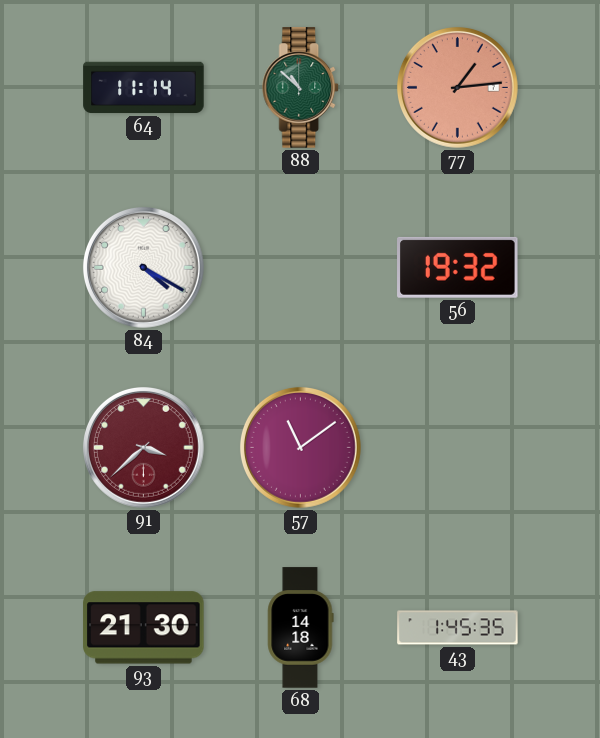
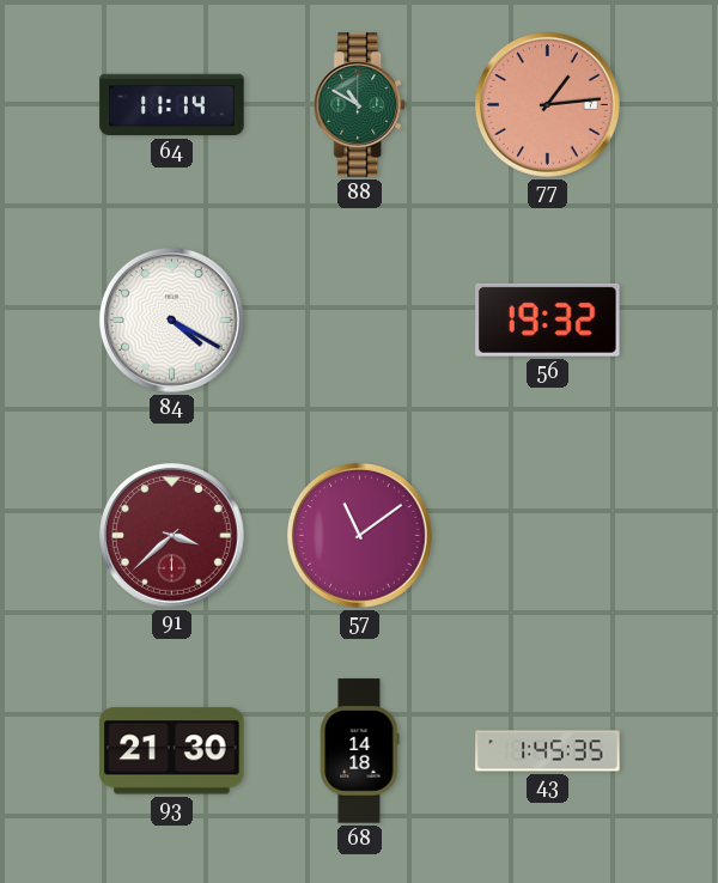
88: 10:52 -> 10:50
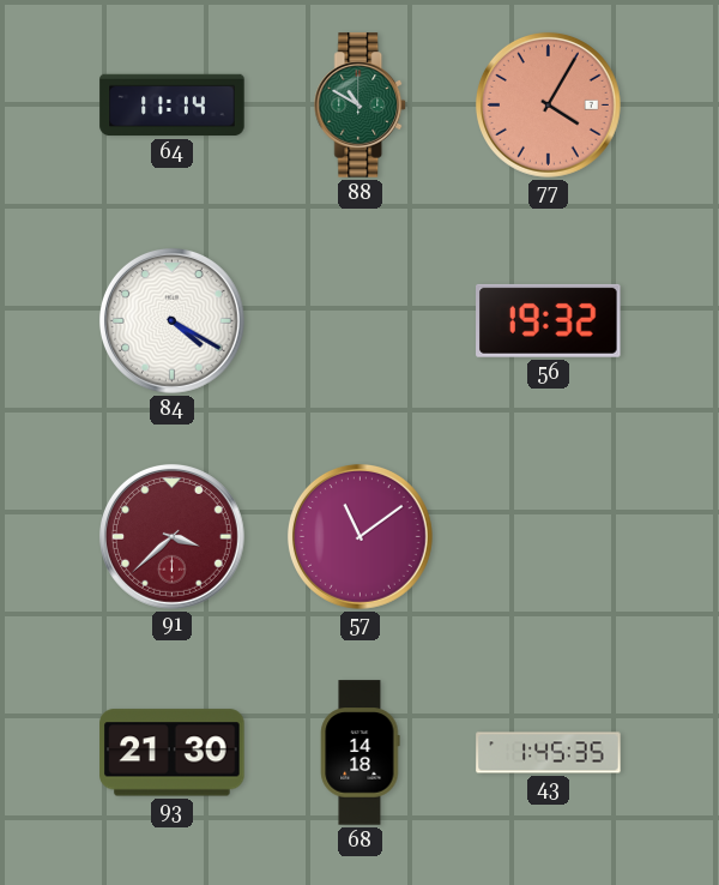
77: 1:14 -> 4:05
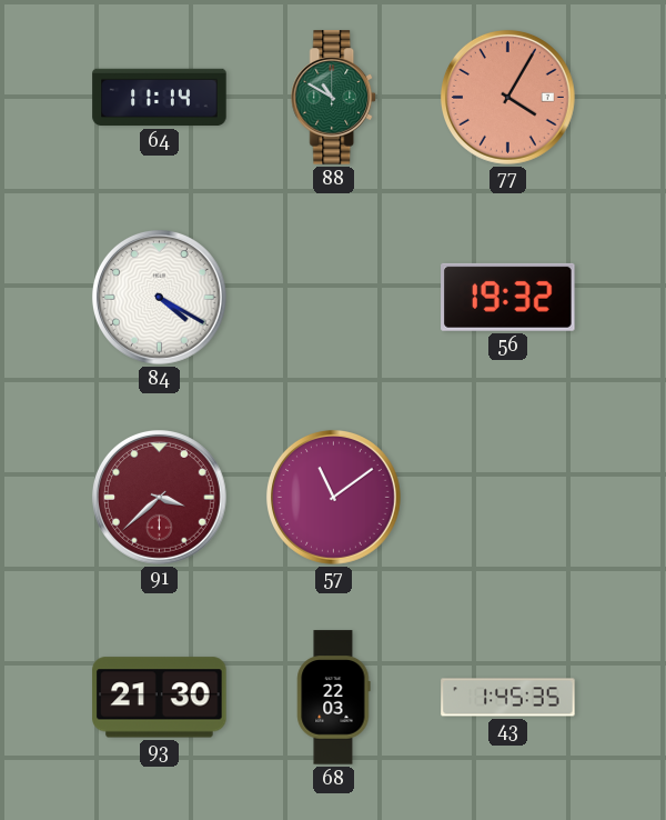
68: 14:18 -> 22:03
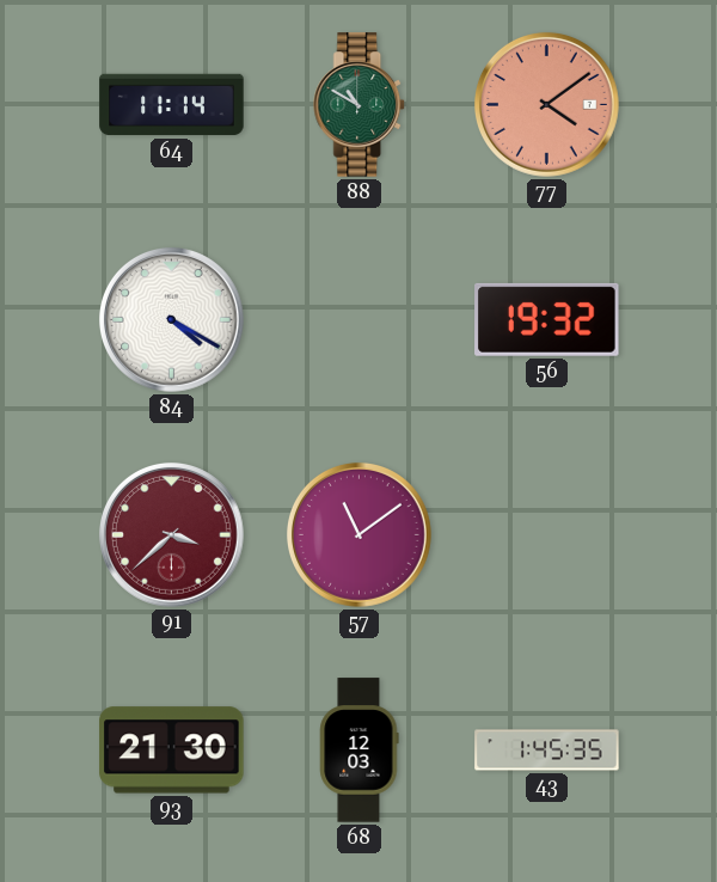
77: 4:05 -> 4:09
68: 22:03 -> 12:03
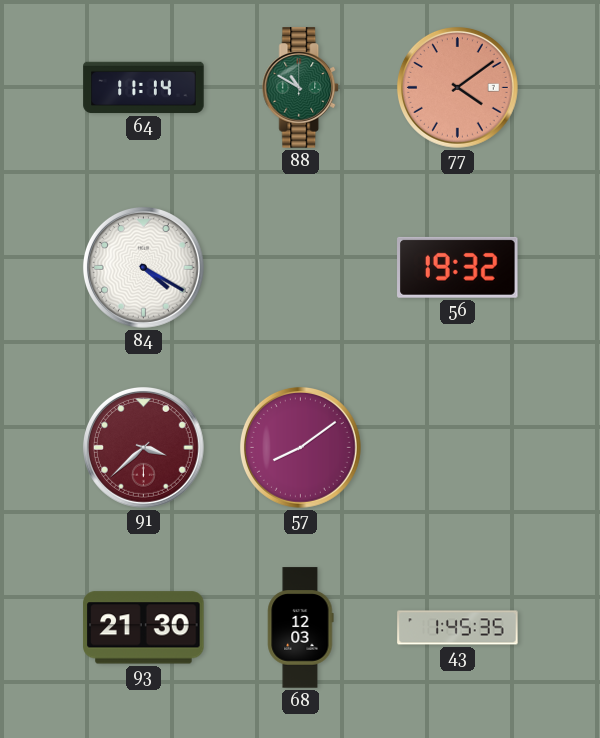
57: 11:09 -> 8:09
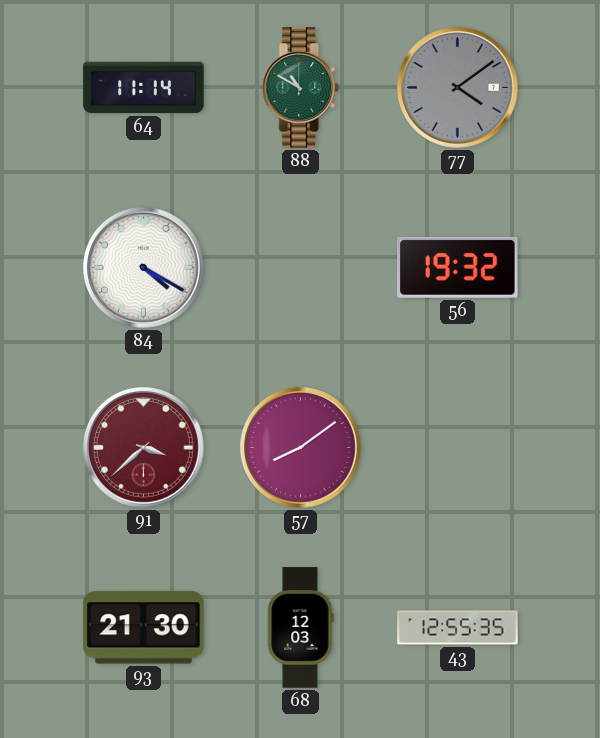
77 dial: salmon -> grey
43: 1:45 -> 12:55
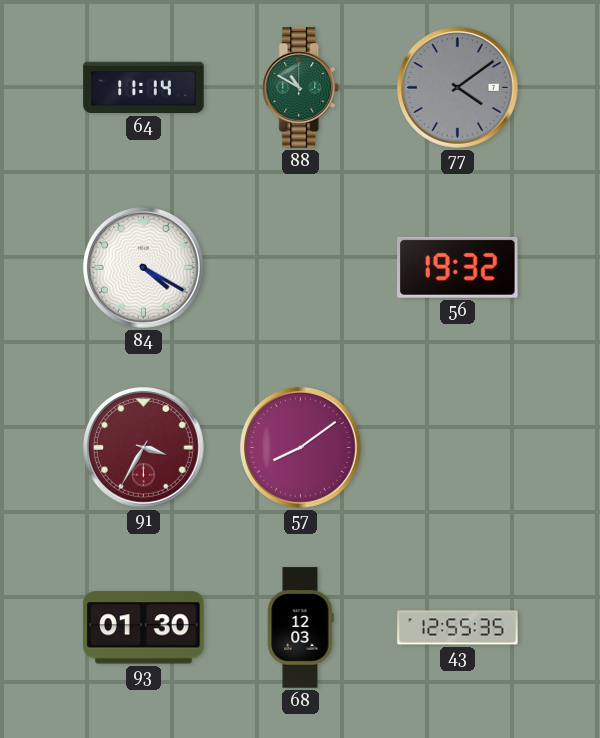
91: 3:38 -> 3:35
93: 21:30 -> 01:30
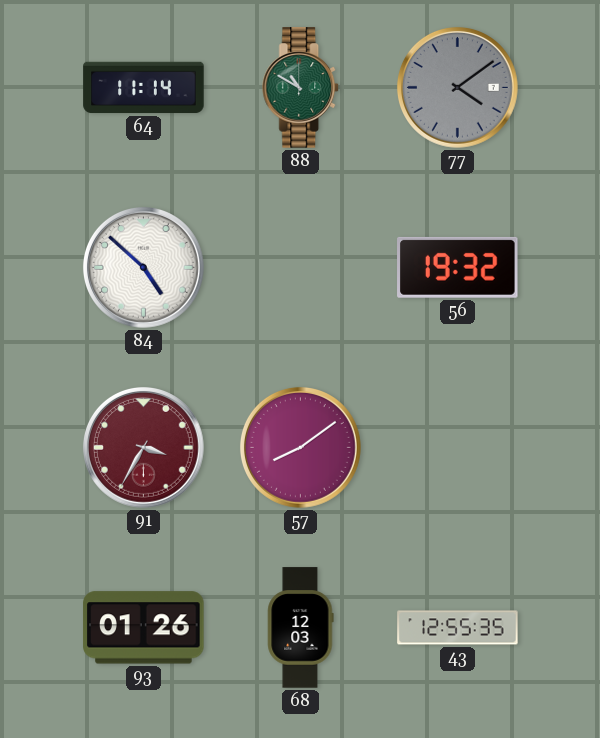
84: 4:20 -> 4:52
93: 01:30 -> 01:26
